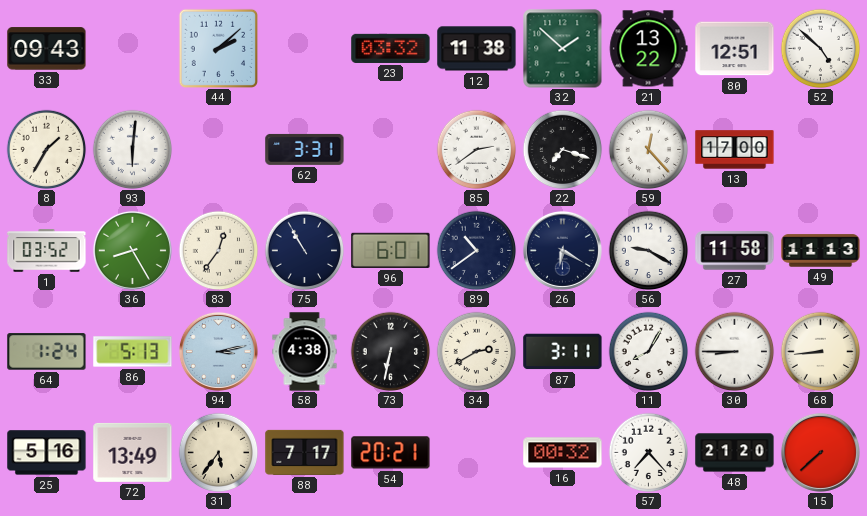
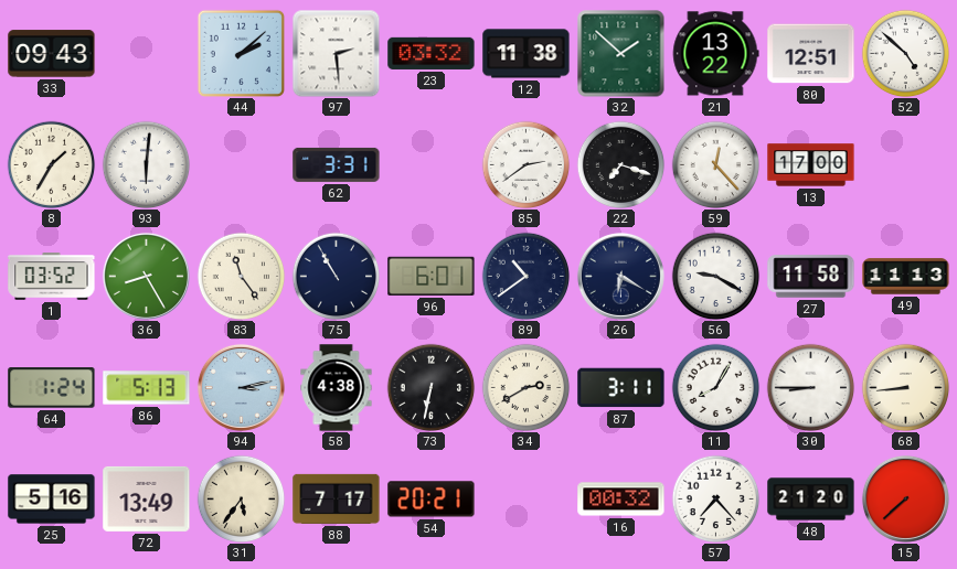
97: none -> 2:29
83: 12:36 -> 11:24
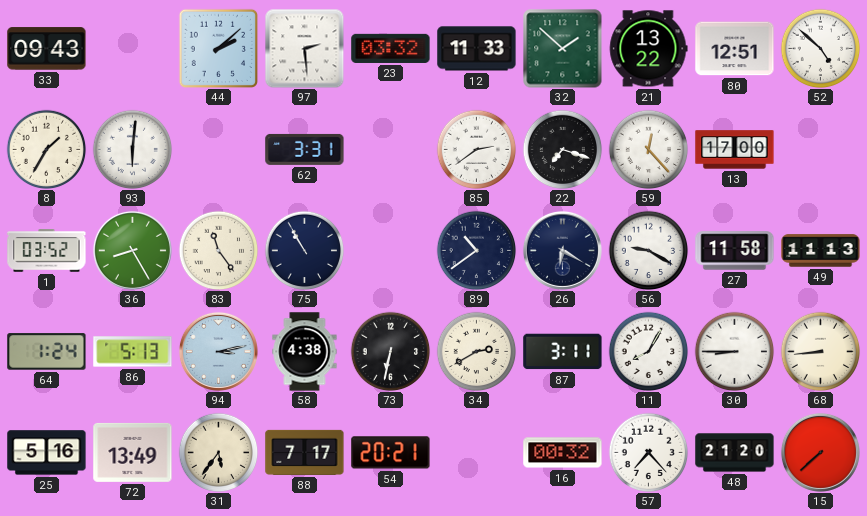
12: 11:38 -> 11:33
96: 6:01 -> none
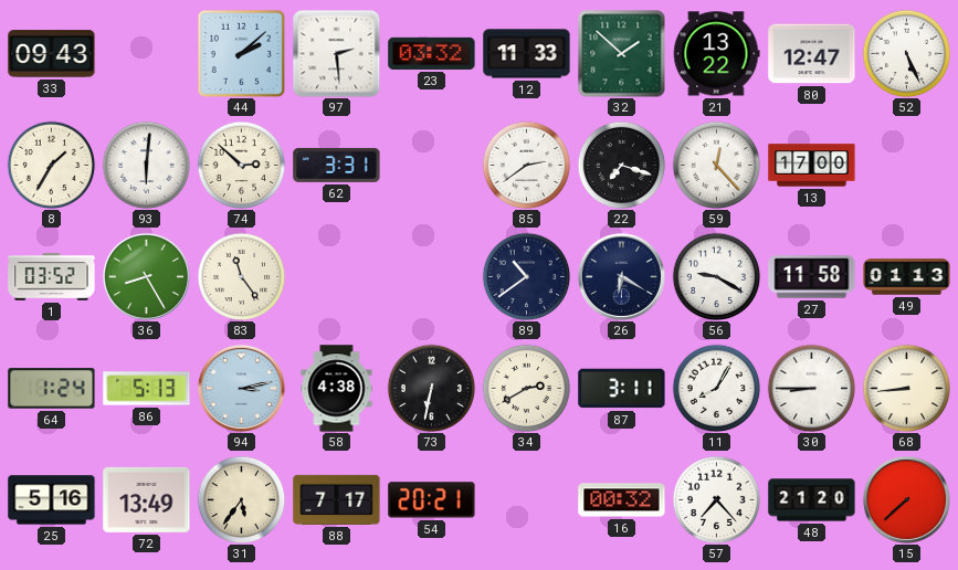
80: 12:51 -> 12:47
52: 4:52 -> 5:26
74: none -> 2:52
75: 10:55 -> none
49: 11:13 -> 01:13
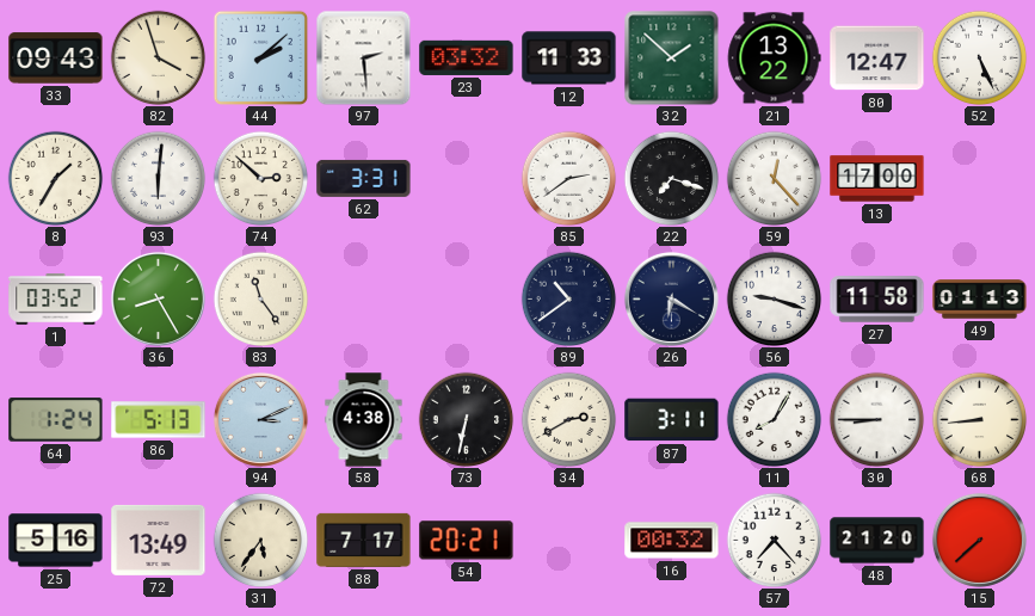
82: none -> 3:57
56: 9:20 -> 9:18
94: 3:13 -> 3:11
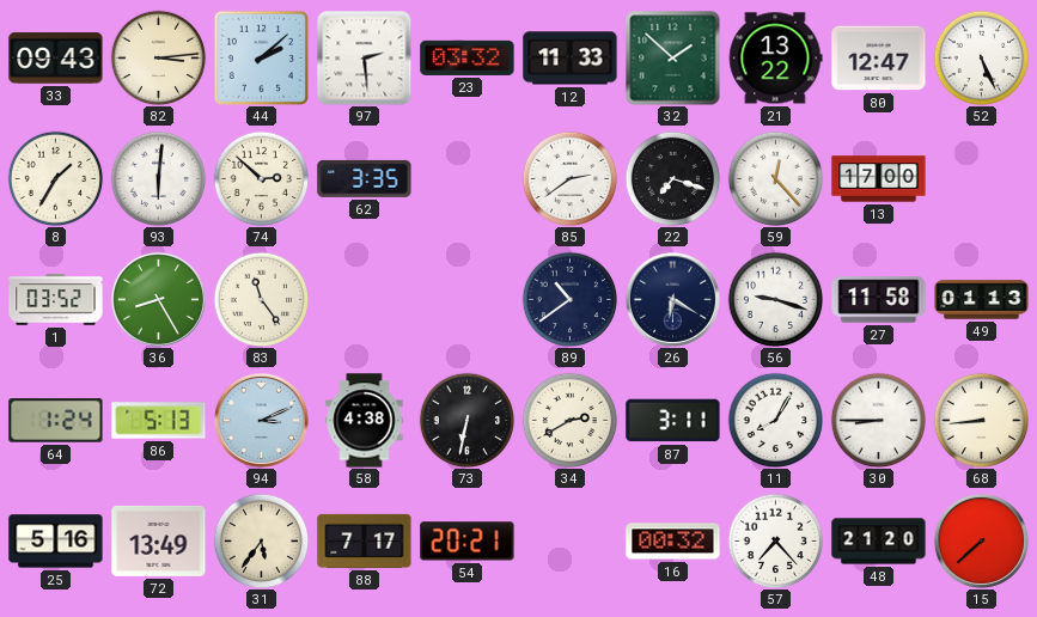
82: 3:57 -> 3:14
62: 3:31 -> 3:35
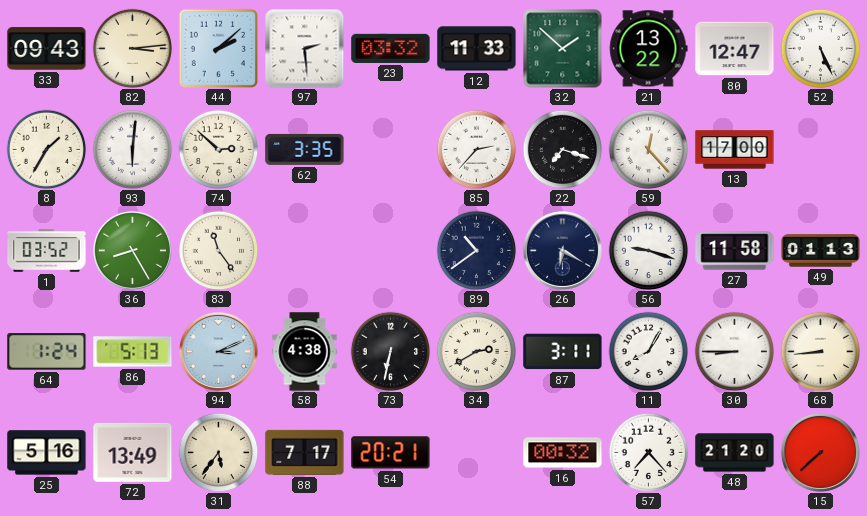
85: 2:39 -> 2:37
